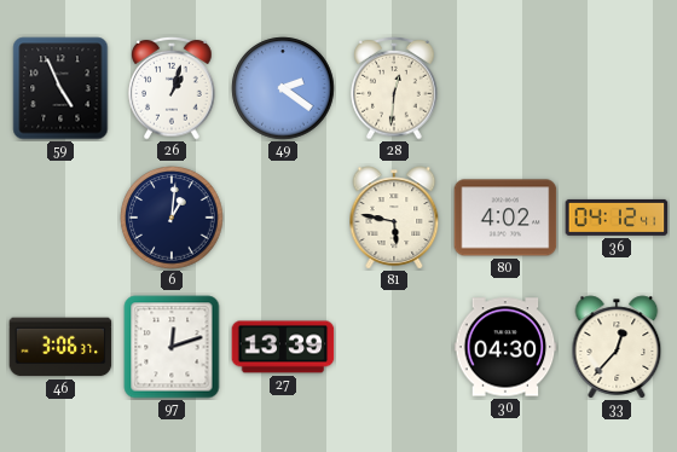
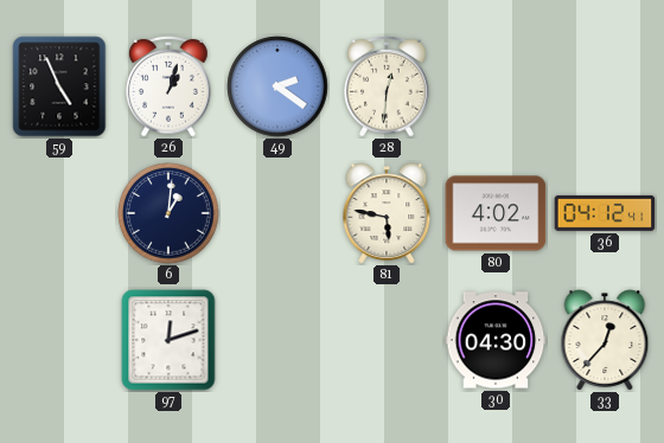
46: 3:06 -> none
27: 13:39 -> none
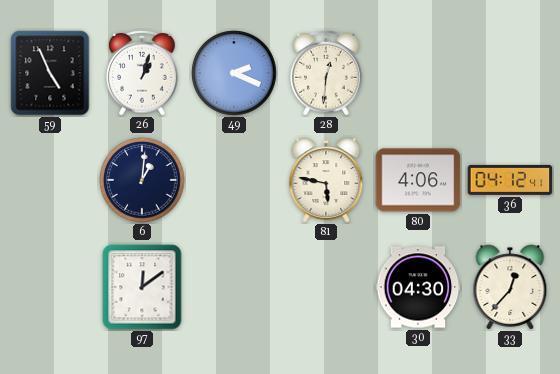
49: 2:21 -> 2:19
80: 4:02 -> 4:06
97: 12:12 -> 12:09
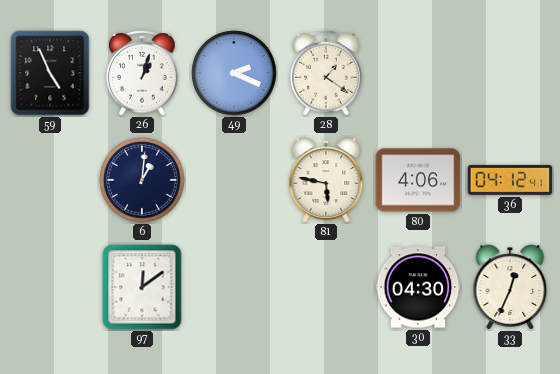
28: 12:31 -> 1:21
33: 12:37 -> 12:34
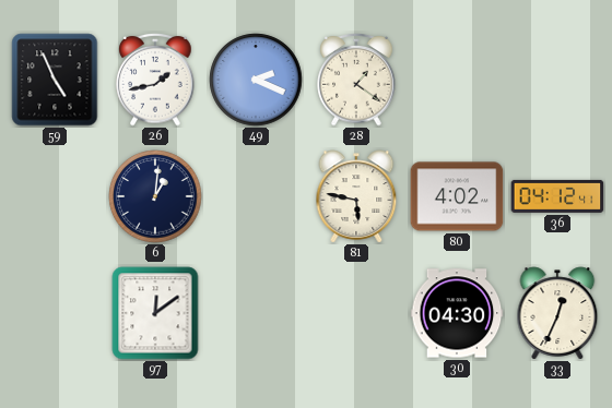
26: 1:03 -> 1:43
80: 4:06 -> 4:02
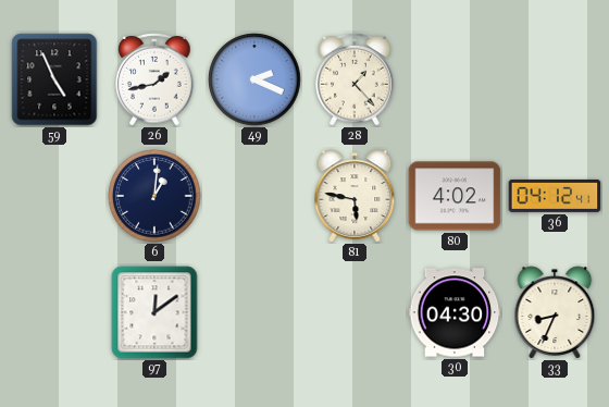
28: 1:21 -> 1:23
33: 12:34 -> 8:34
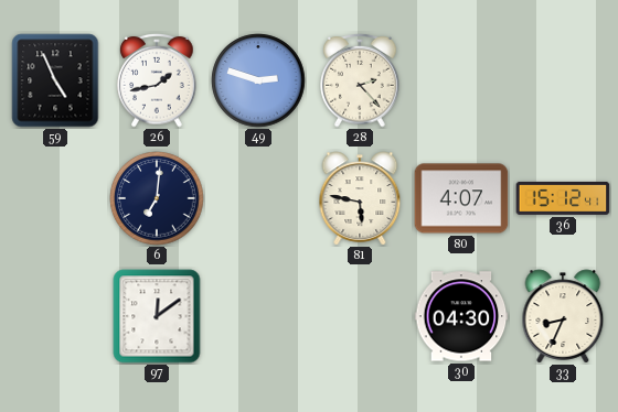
49: 2:19 -> 2:48
28: 1:23 -> 2:23
6: 1:01 -> 7:01
80: 4:02 -> 4:07
36: 04:12 -> 15:12
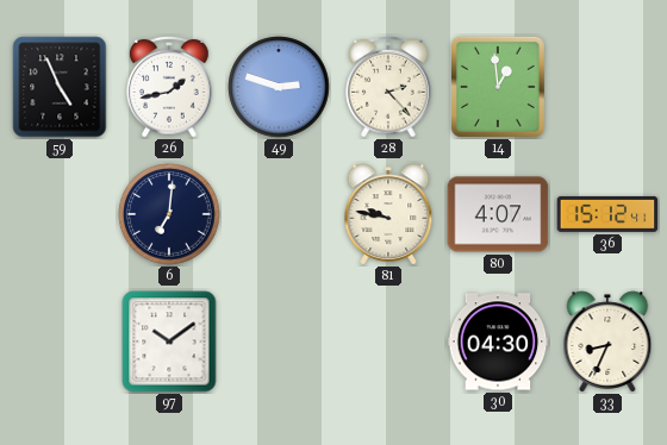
14: none -> 12:59
81: 5:47 -> 9:47
97: 12:09 -> 10:09
